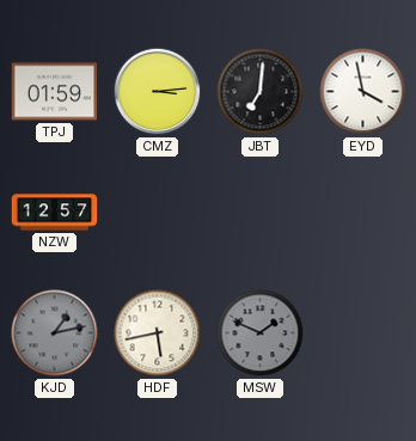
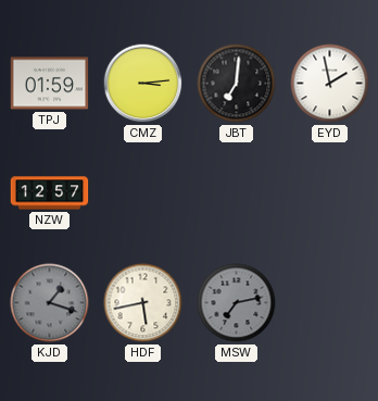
EYD: 3:58 -> 1:58
KJD: 1:13 -> 1:18
MSW: 1:49 -> 7:13
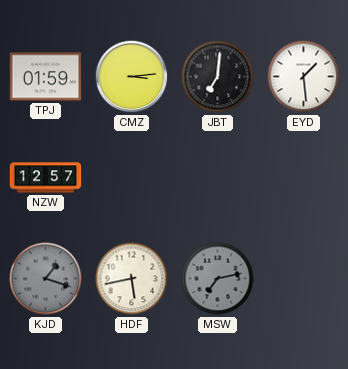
EYD: 1:58 -> 1:29
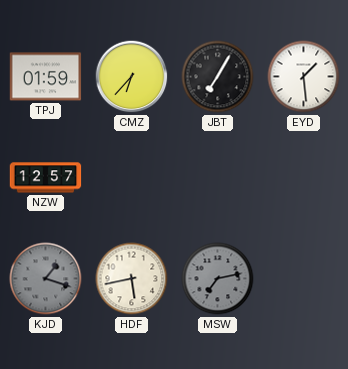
CMZ: 3:14 -> 6:37
JBT: 7:01 -> 7:05
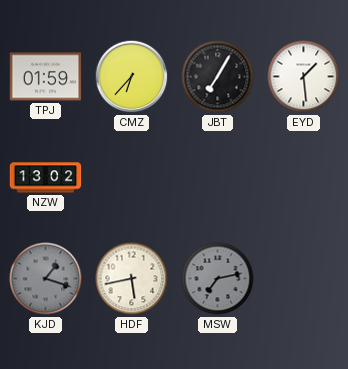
NZW: 12:57 -> 13:02
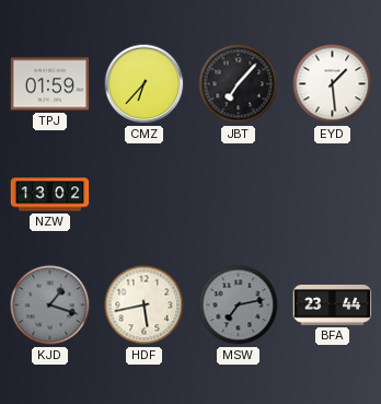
JBT: 7:05 -> 7:07
BFA: none -> 23:44
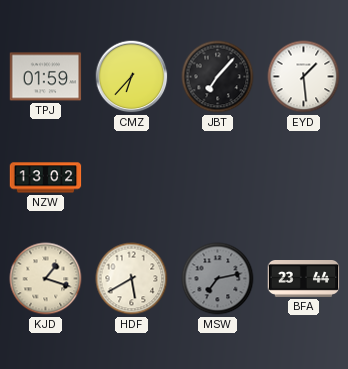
KJD dial: grey -> cream
HDF: 5:43 -> 5:40
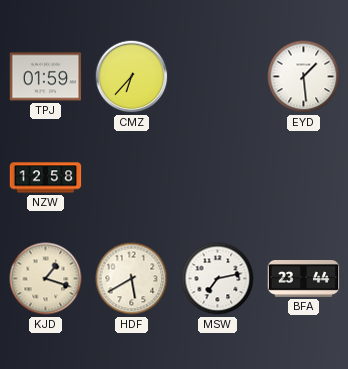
JBT: 7:07 -> none
NZW: 13:02 -> 12:58
MSW dial: grey -> white
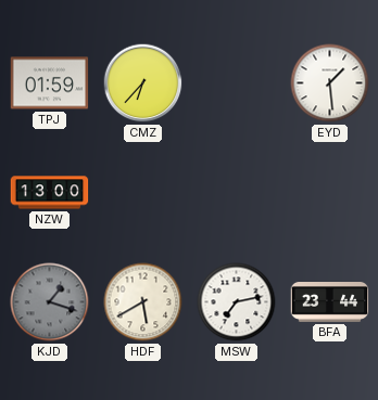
NZW: 12:58 -> 13:00
KJD dial: cream -> grey
